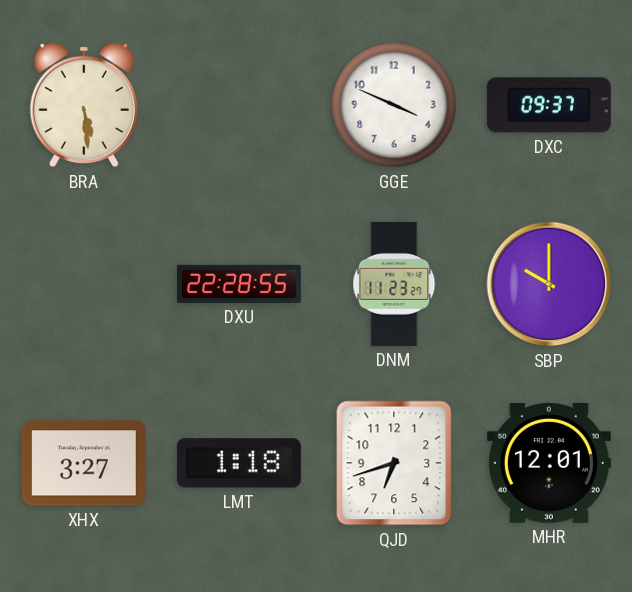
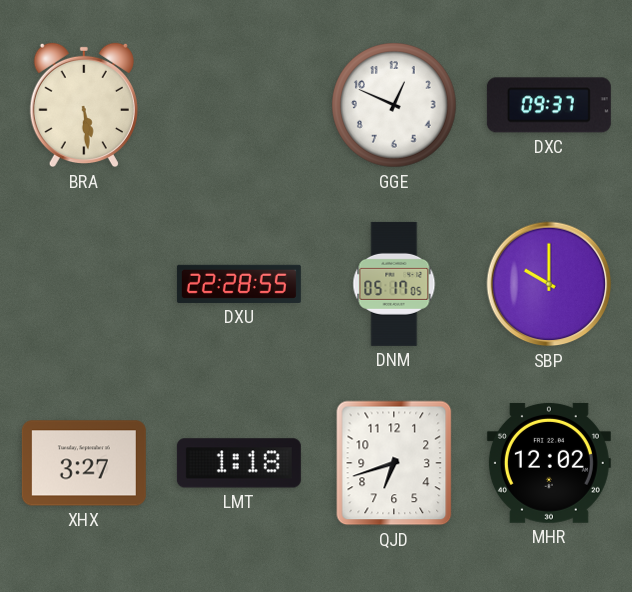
GGE: 3:49 -> 12:49
DNM: 11:23 -> 05:17
MHR: 12:01 -> 12:02
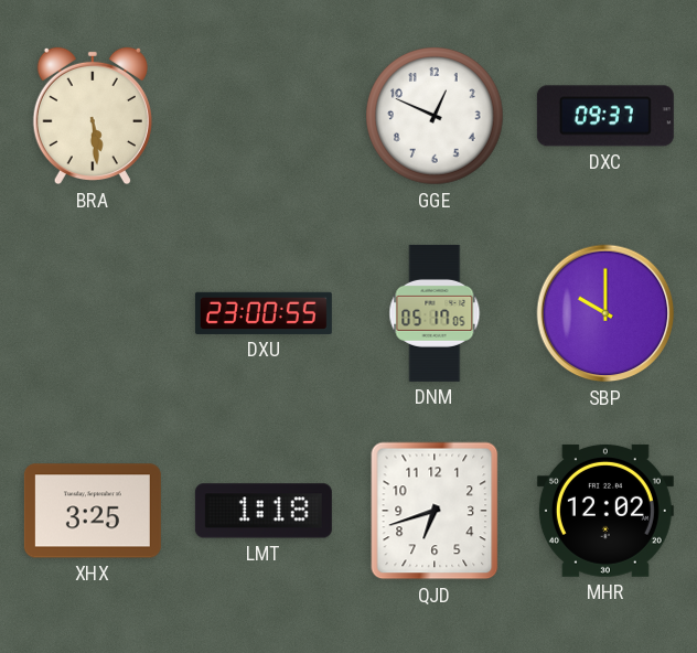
DXU: 22:28 -> 23:00
XHX: 3:27 -> 3:25
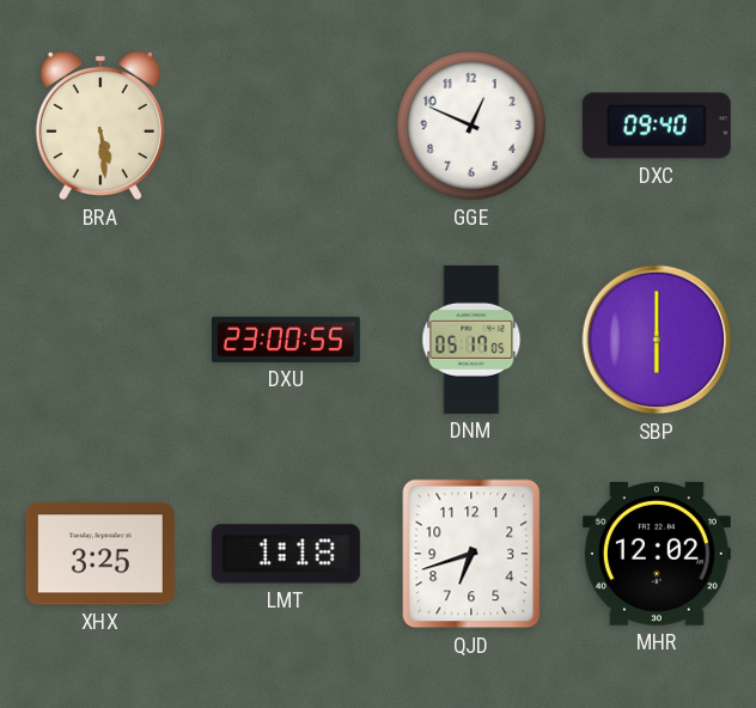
DXC: 09:37 -> 09:40
SBP: 10:00 -> 6:00
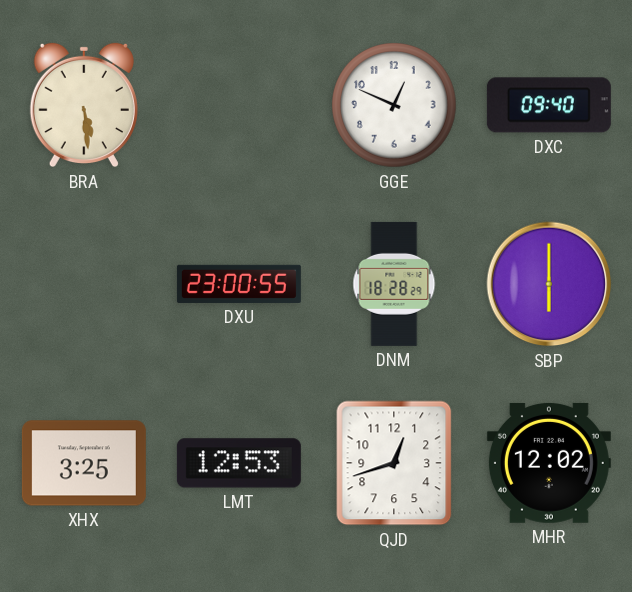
DNM: 05:17 -> 18:28
LMT: 1:18 -> 12:53
QJD: 6:42 -> 12:42
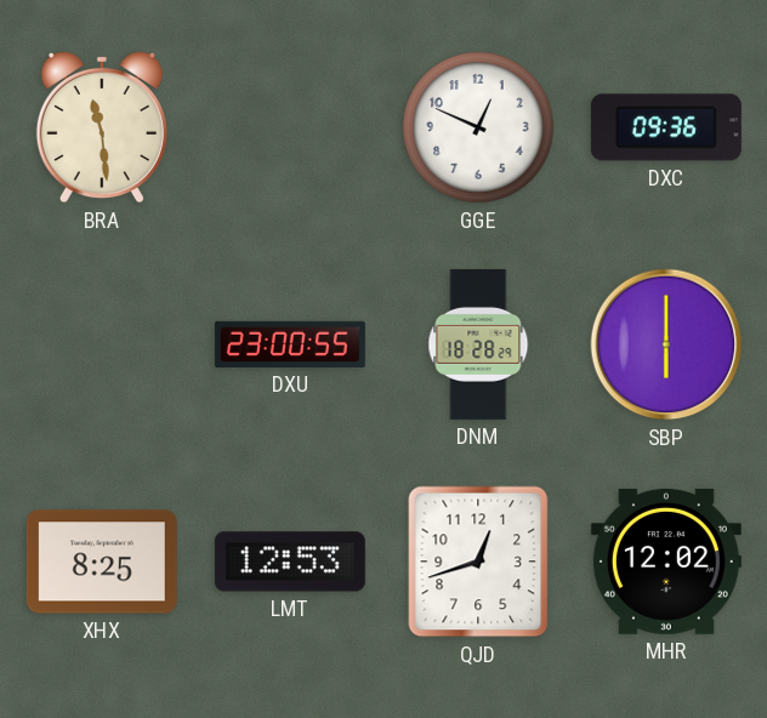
BRA: 5:29 -> 11:29
DXC: 09:40 -> 09:36
XHX: 3:25 -> 8:25
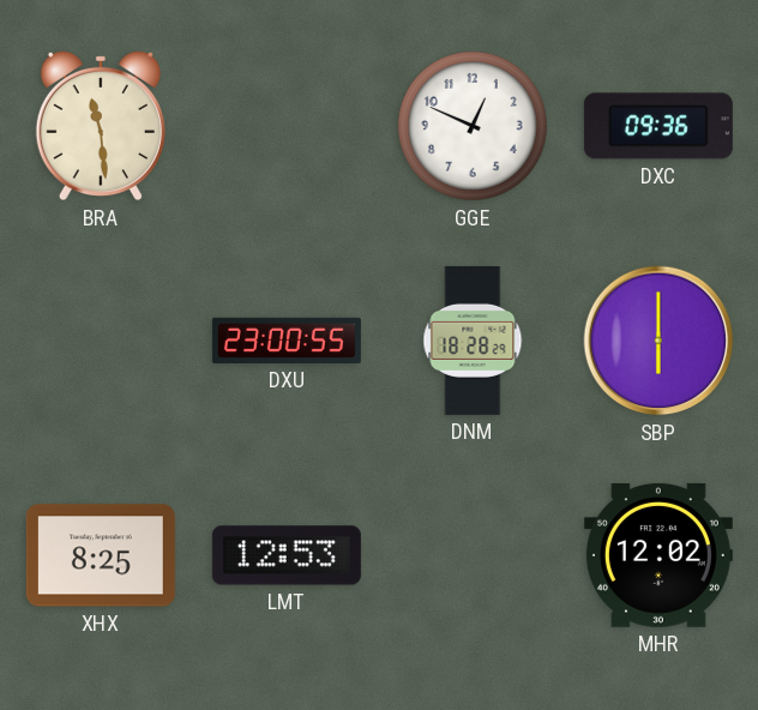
QJD: 12:42 -> none
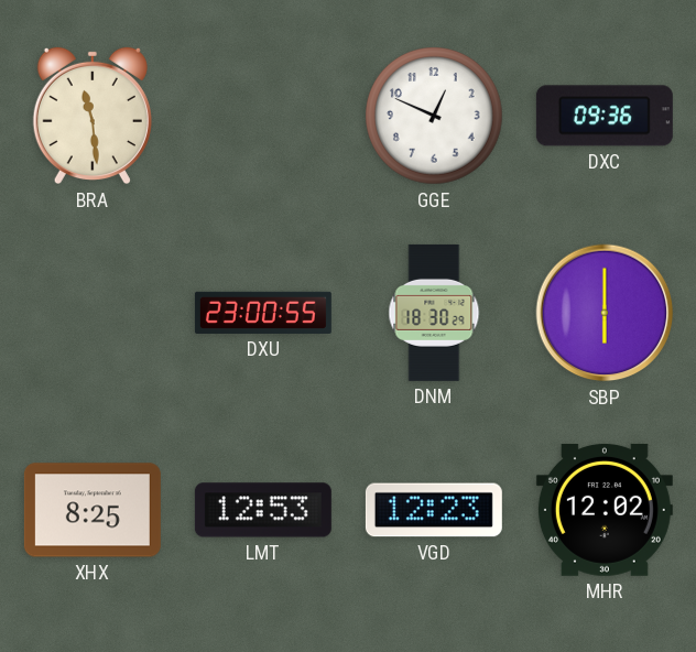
DNM: 18:28 -> 18:30
VGD: none -> 12:23
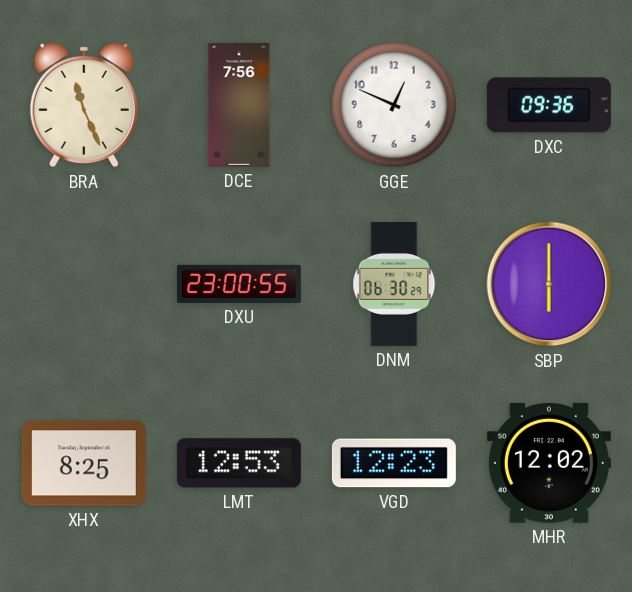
BRA: 11:29 -> 11:26
DCE: none -> 7:56
DNM: 18:30 -> 06:30
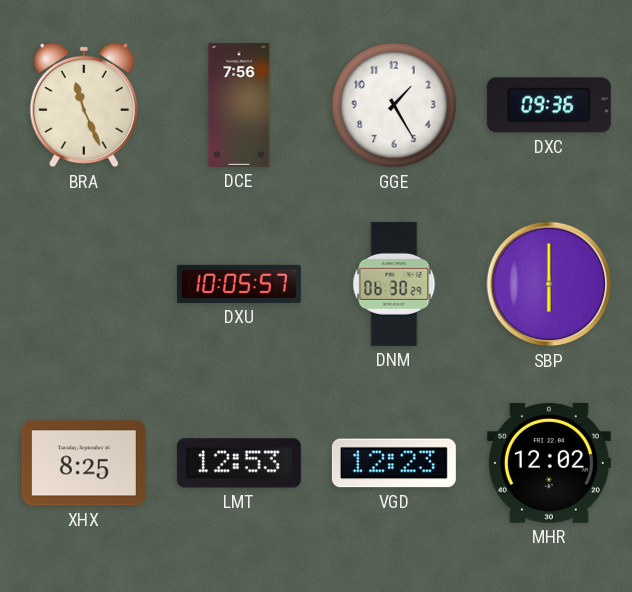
GGE: 12:49 -> 1:25
DXU: 23:00 -> 10:05
